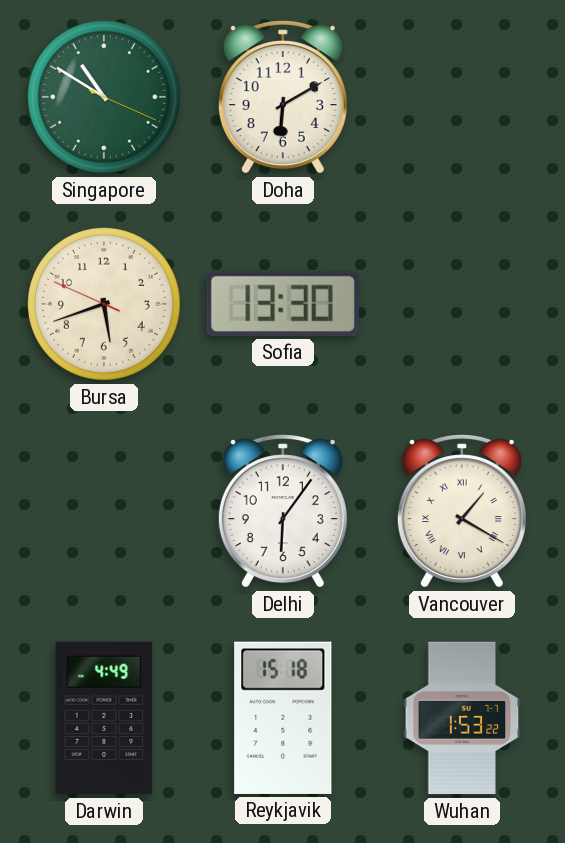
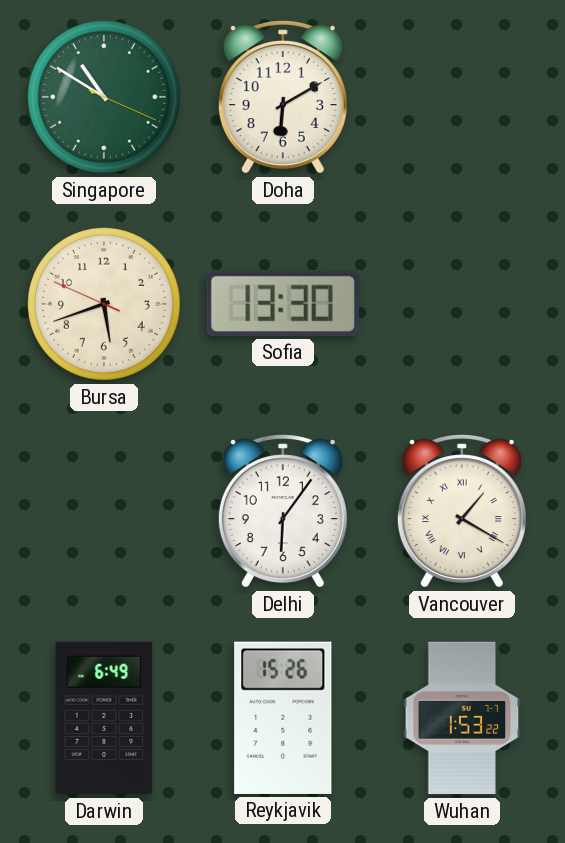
Darwin: 4:49 -> 6:49
Reykjavik: 15:18 -> 15:26
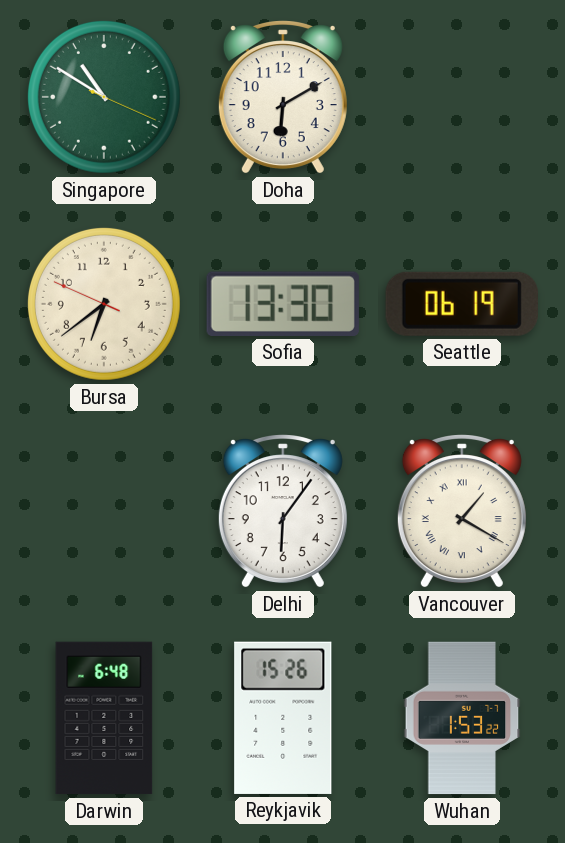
Bursa: 5:41 -> 6:38
Seattle: none -> 06:19
Darwin: 6:49 -> 6:48
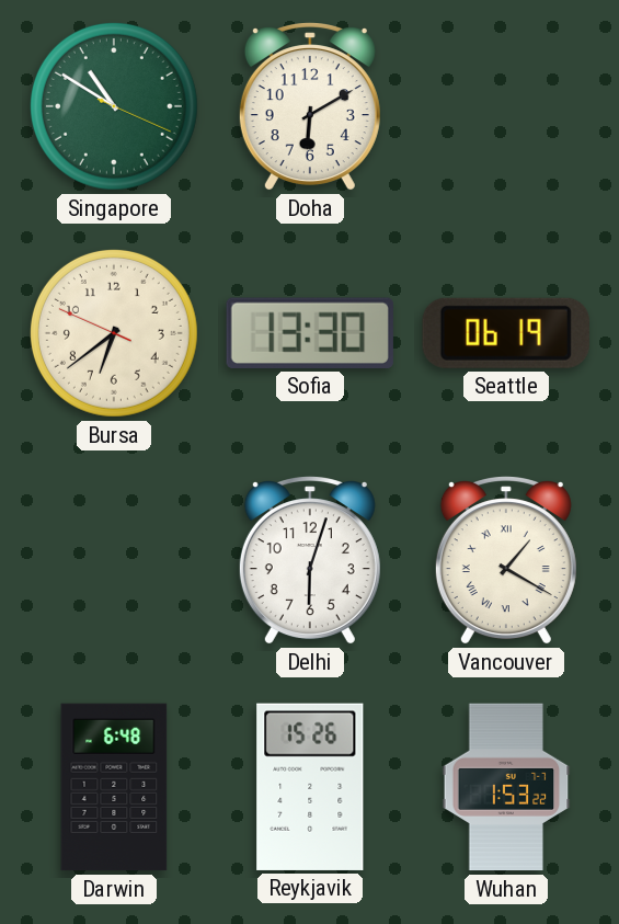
Delhi: 6:06 -> 6:03
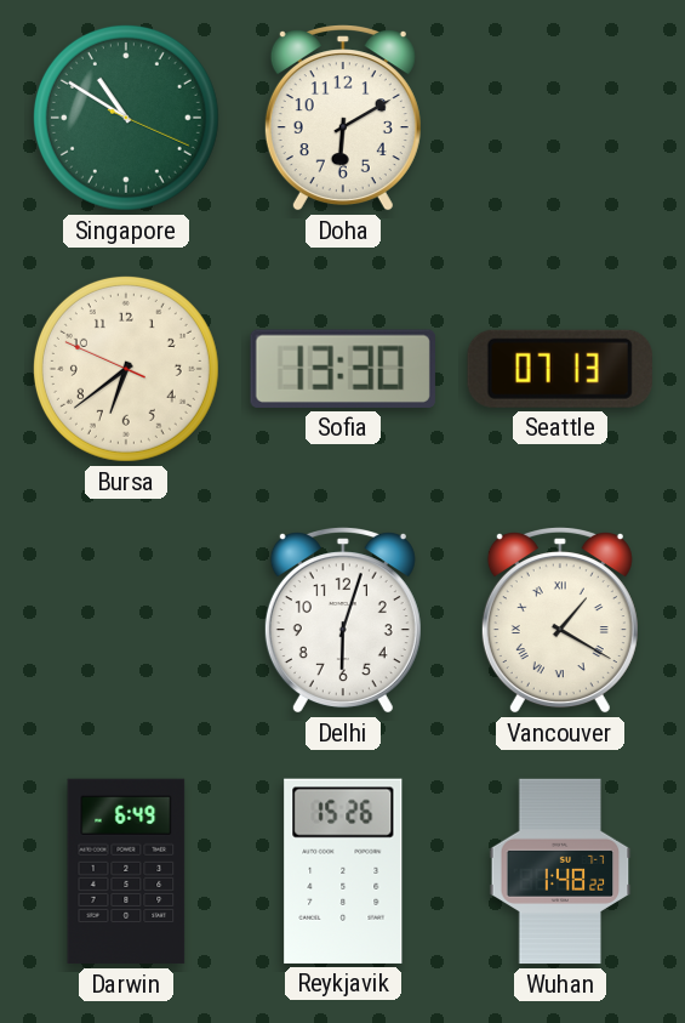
Seattle: 06:19 -> 07:13
Darwin: 6:48 -> 6:49
Wuhan: 1:53 -> 1:48
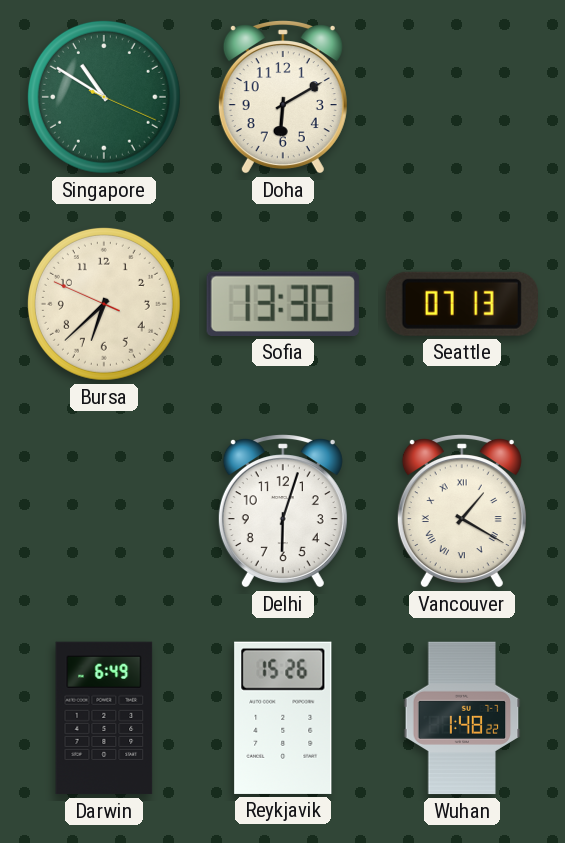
Bursa: 6:38 -> 6:37
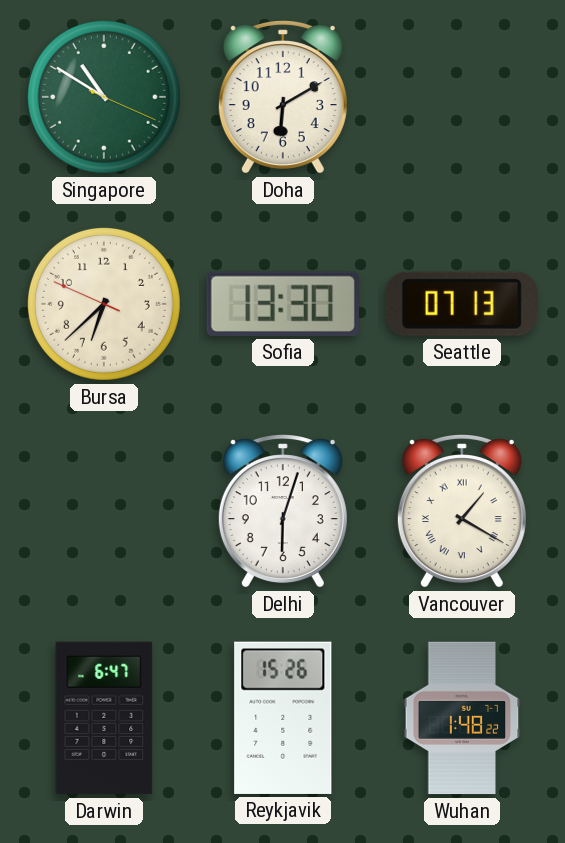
Darwin: 6:49 -> 6:47
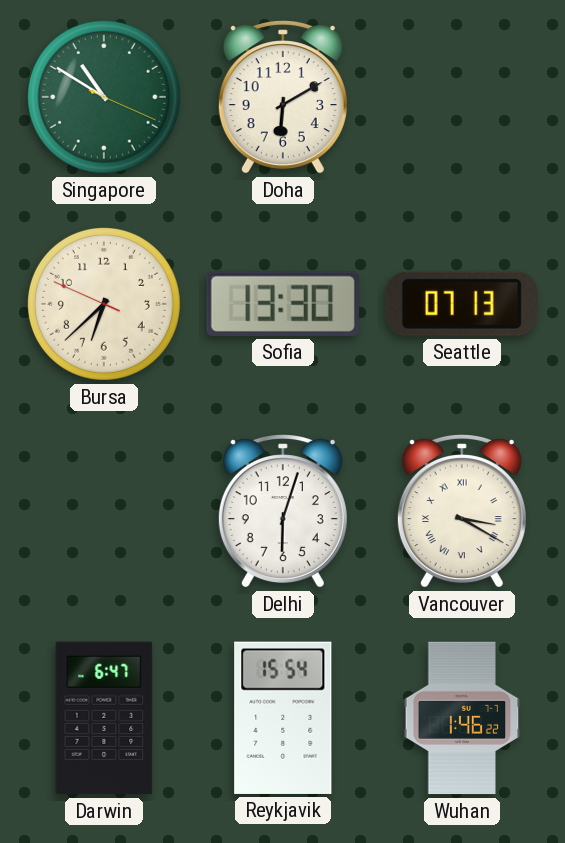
Vancouver: 1:20 -> 3:20
Reykjavik: 15:26 -> 15:54
Wuhan: 1:48 -> 1:46
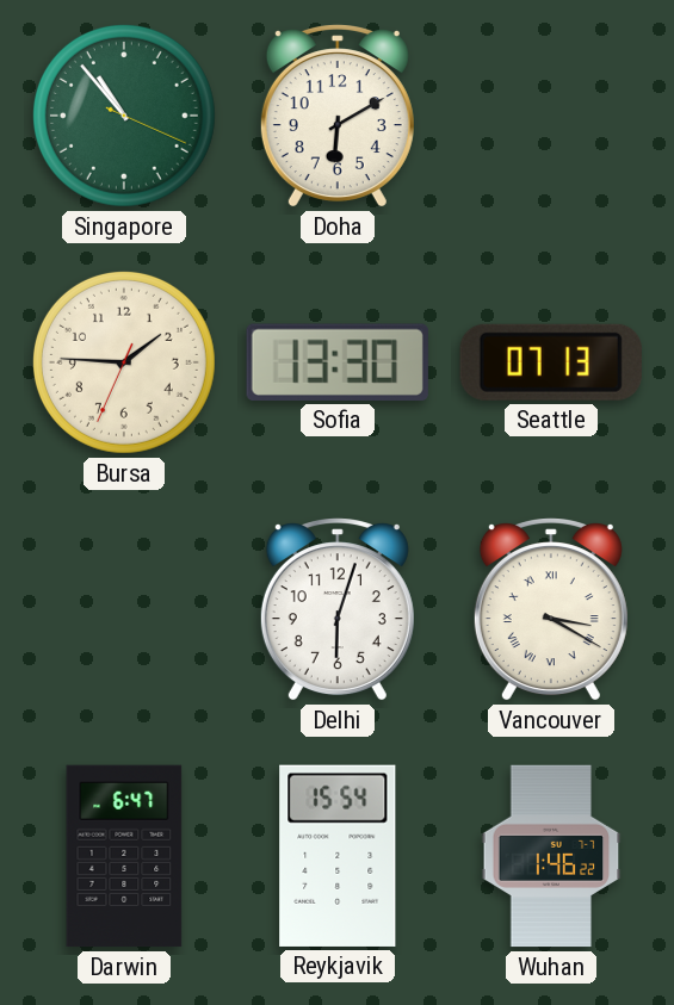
Singapore: 10:50 -> 10:53
Bursa: 6:37 -> 1:45
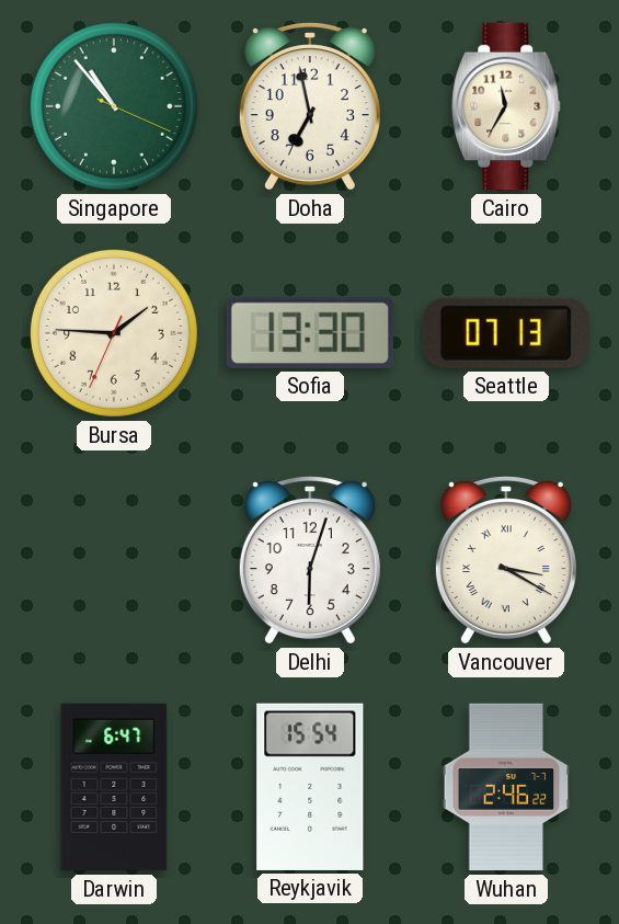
Doha: 6:10 -> 6:58
Cairo: none -> 11:35
Wuhan: 1:46 -> 2:46
